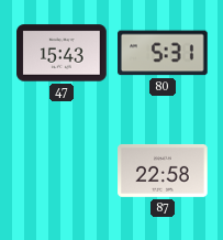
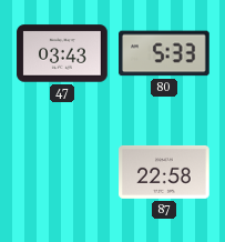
47: 15:43 -> 03:43
80: 5:31 -> 5:33
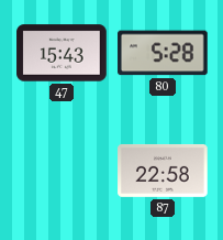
47: 03:43 -> 15:43
80: 5:33 -> 5:28
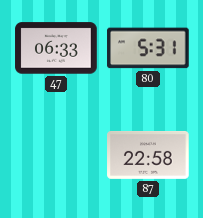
47: 15:43 -> 06:33
80: 5:28 -> 5:31
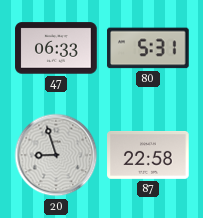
20: none -> 8:57
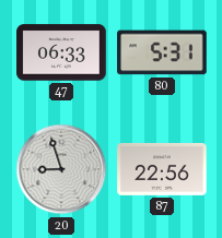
87: 22:58 -> 22:56
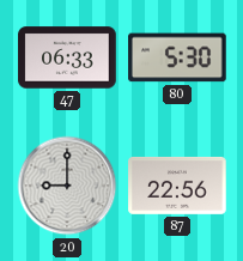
80: 5:31 -> 5:30
20: 8:57 -> 9:00
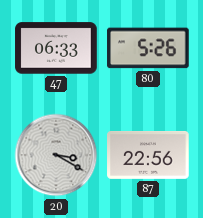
80: 5:30 -> 5:26
20: 9:00 -> 3:20
